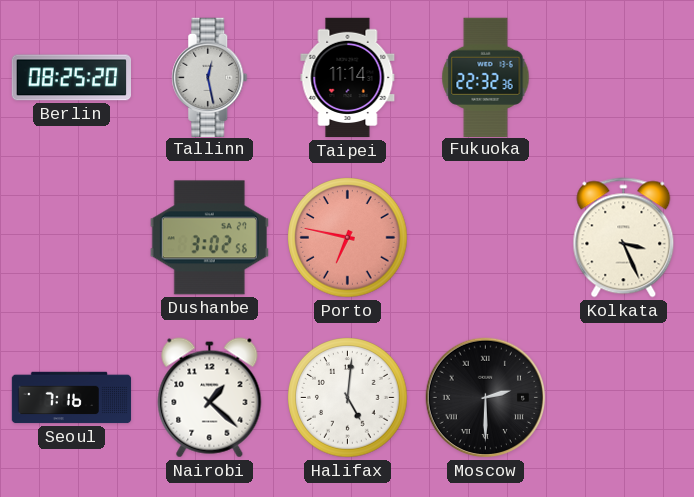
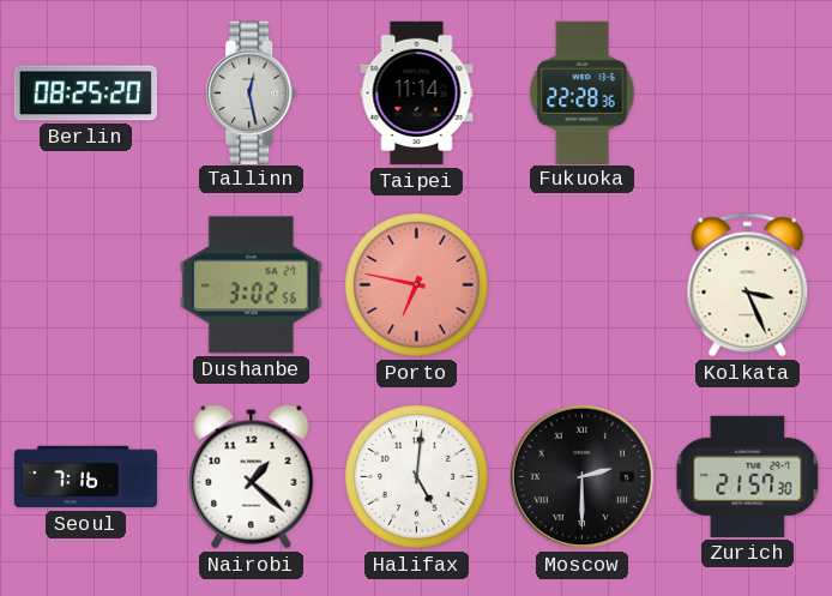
Fukuoka: 22:32 -> 22:28
Zurich: none -> 21:57
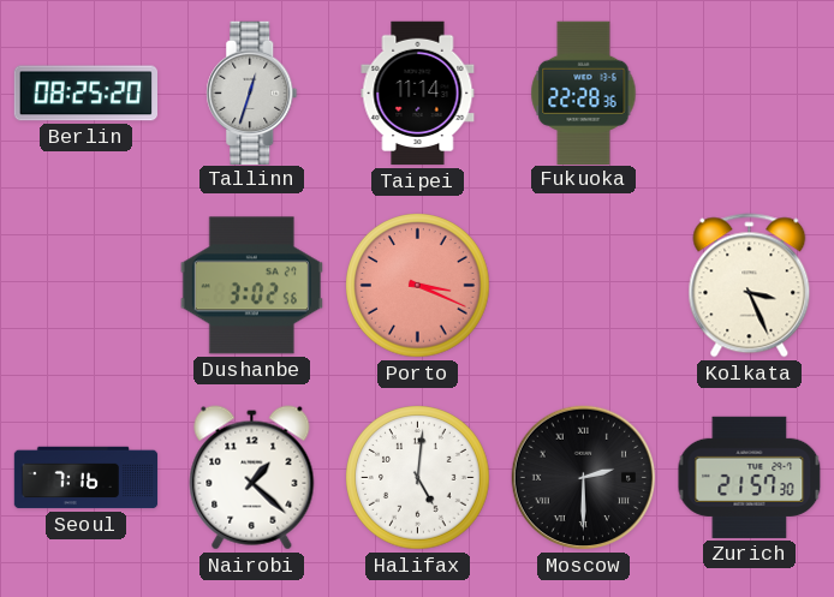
Tallinn: 12:28 -> 12:33
Porto: 6:47 -> 3:19
